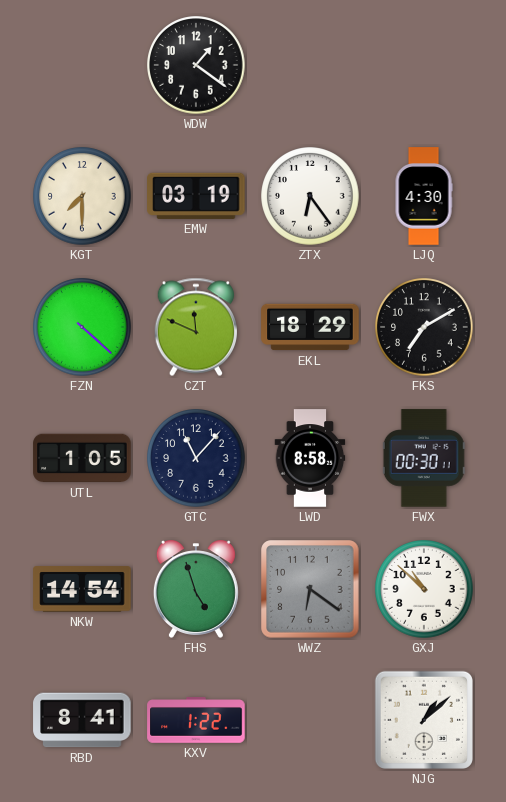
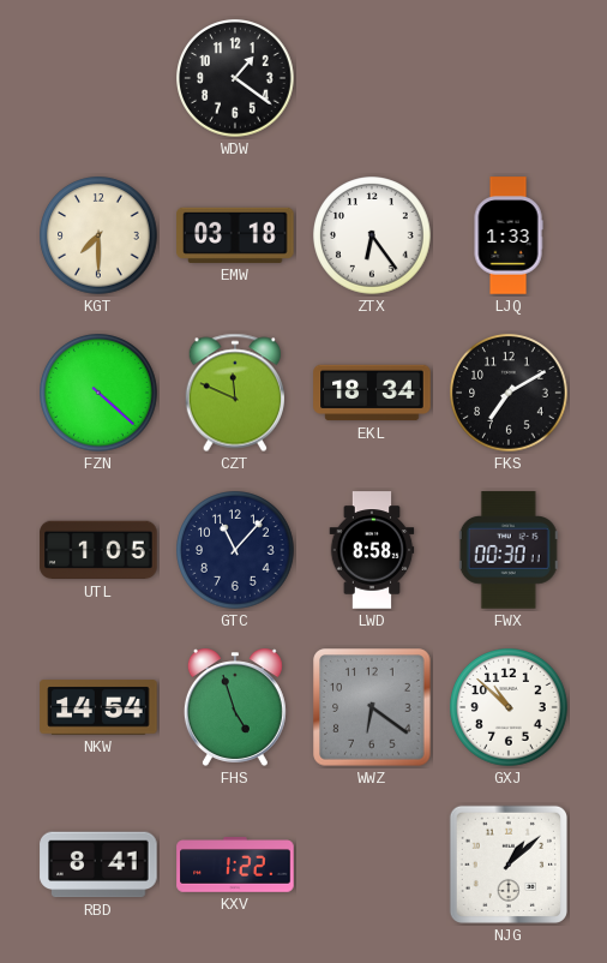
EMW: 03:19 -> 03:18
LJQ: 4:30 -> 1:33
EKL: 18:29 -> 18:34
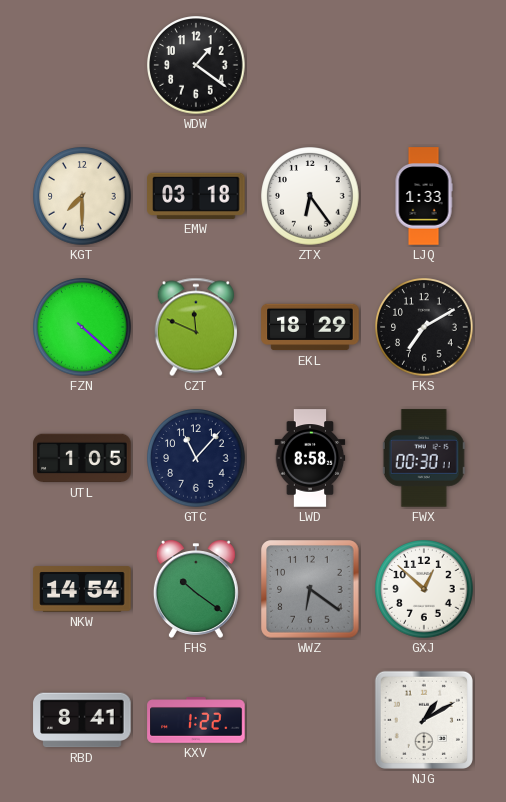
EKL: 18:34 -> 18:29
FHS: 4:57 -> 10:21
GXJ: 10:52 -> 12:52
NJG: 1:08 -> 1:10
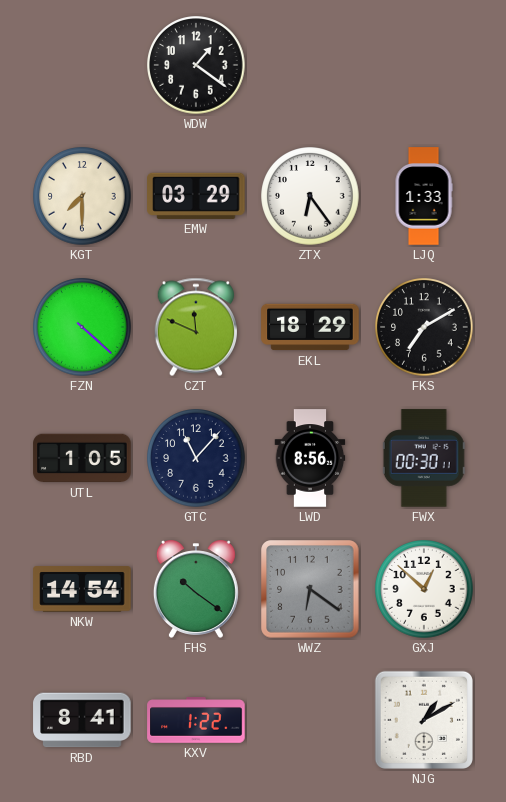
EMW: 03:18 -> 03:29
LWD: 8:58 -> 8:56
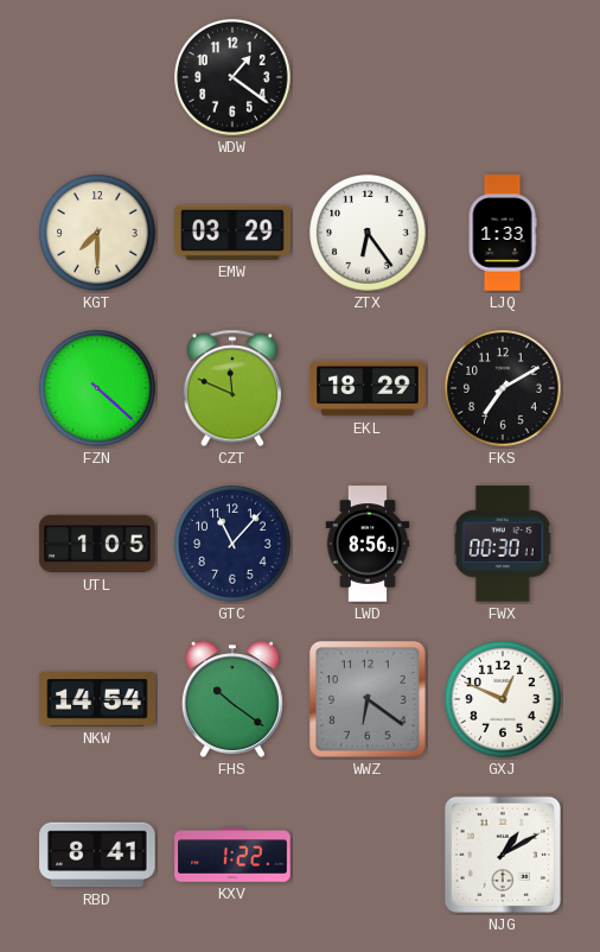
GXJ: 12:52 -> 12:49
